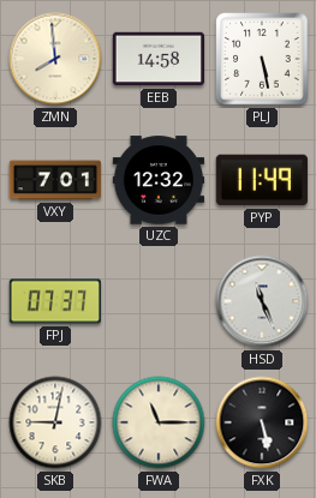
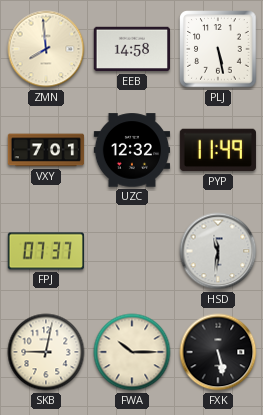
HSD: 11:26 -> 11:31
FWA: 11:15 -> 10:15
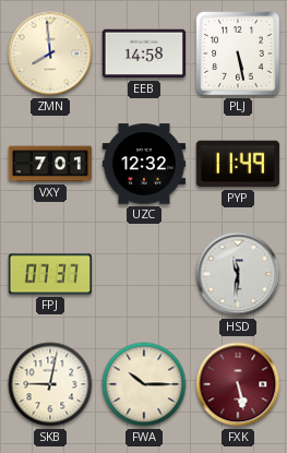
FXK dial: black -> burgundy
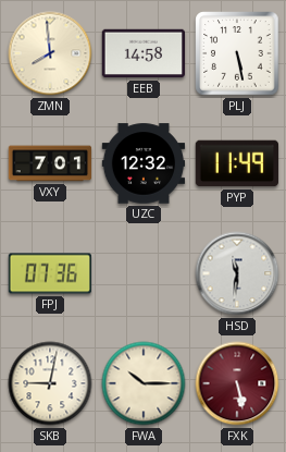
FPJ: 07:37 -> 07:36
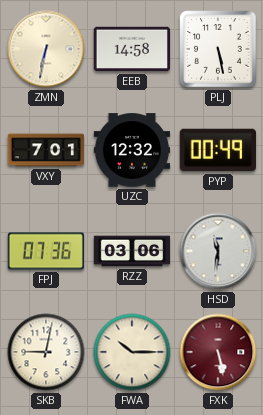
ZMN: 7:59 -> 6:32
PYP: 11:49 -> 00:49
RZZ: none -> 03:06
